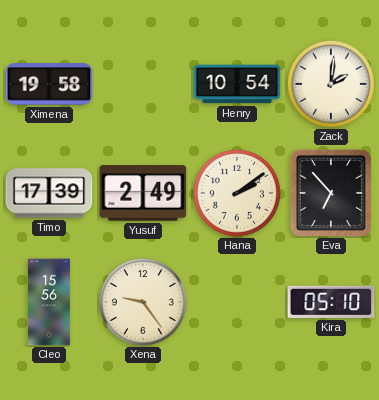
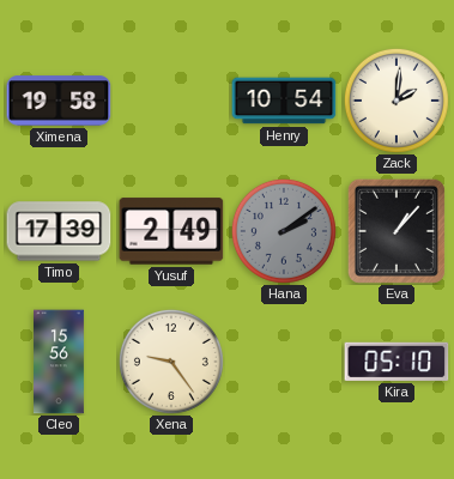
Hana dial: cream -> grey
Eva: 6:53 -> 1:07
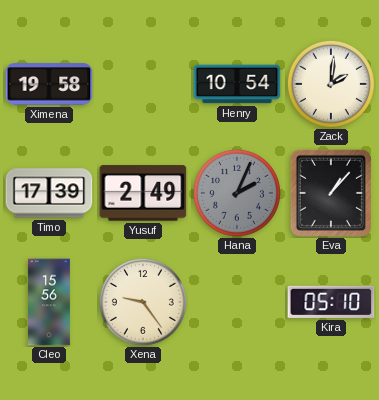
Hana: 2:09 -> 2:04
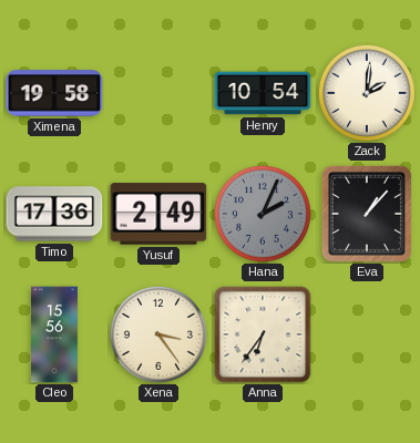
Timo: 17:39 -> 17:36
Xena: 9:24 -> 3:24
Anna: none -> 6:36
Kira: 05:10 -> none
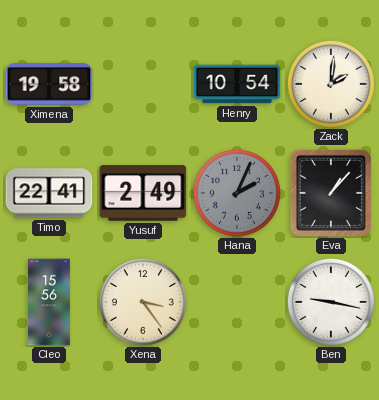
Timo: 17:36 -> 22:41
Anna: 6:36 -> none
Ben: none -> 9:17
